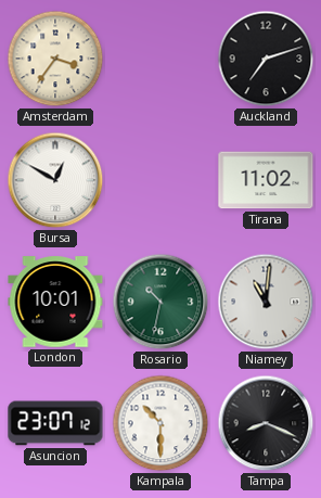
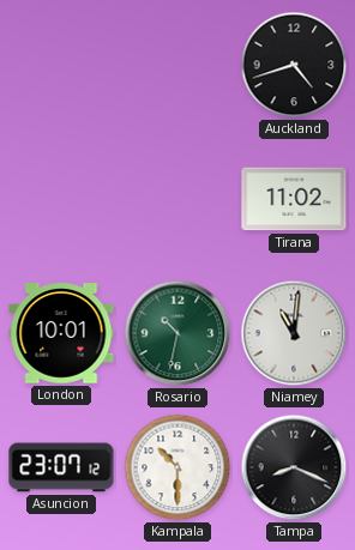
Amsterdam: 3:36 -> none
Auckland: 7:12 -> 4:42
Bursa: 12:50 -> none
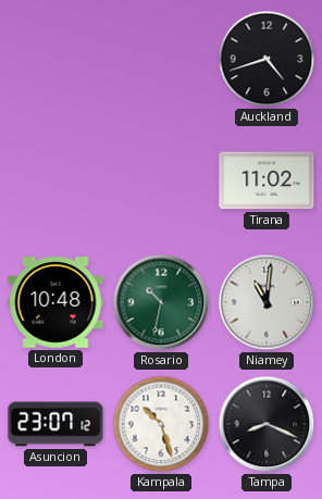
London: 10:01 -> 10:48
Kampala: 10:30 -> 10:27
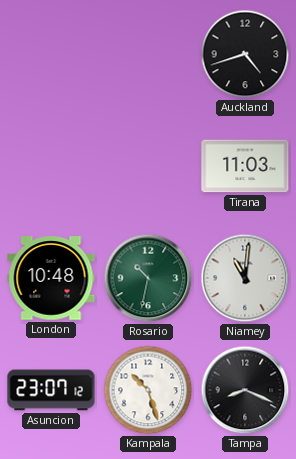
Tirana: 11:02 -> 11:03
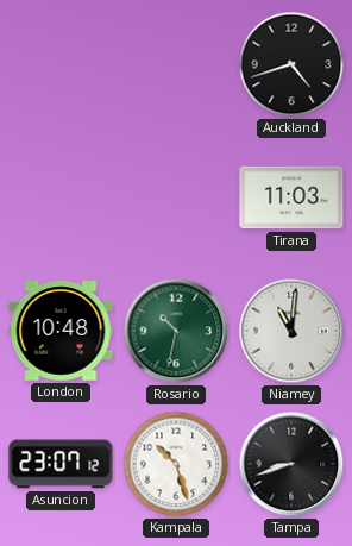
Tampa: 8:19 -> 8:42
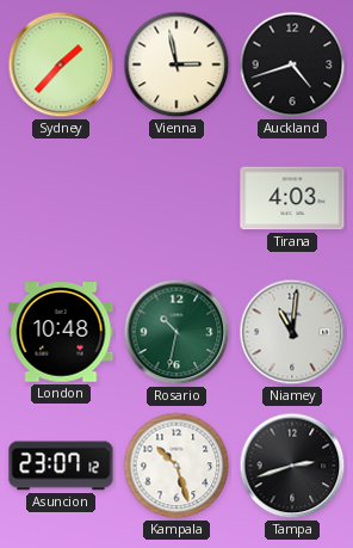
Sydney: none -> 1:37
Vienna: none -> 2:58
Tirana: 11:03 -> 4:03
Tampa: 8:42 -> 2:42
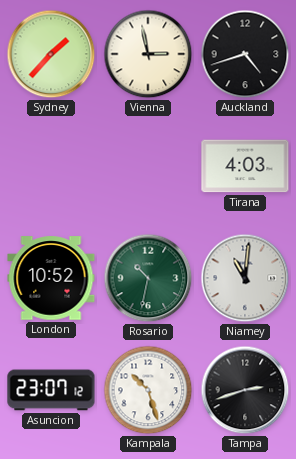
London: 10:48 -> 10:52
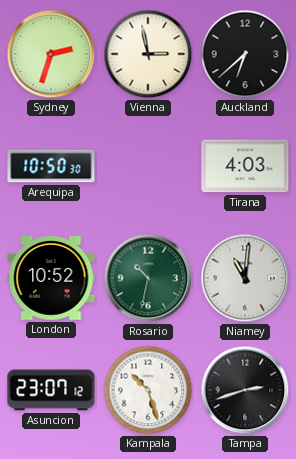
Sydney: 1:37 -> 2:33
Auckland: 4:42 -> 6:38
Arequipa: none -> 10:50
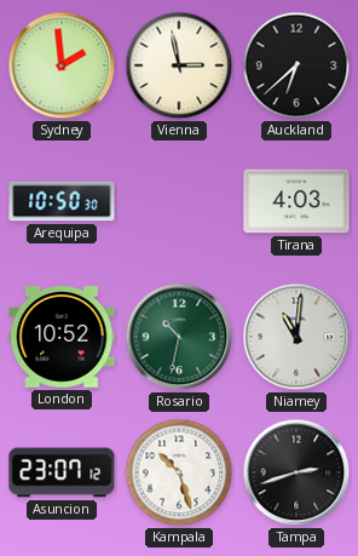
Sydney: 2:33 -> 1:59
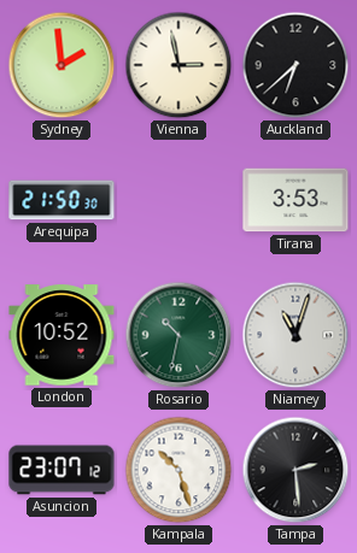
Arequipa: 10:50 -> 21:50
Tirana: 4:03 -> 3:53
Niamey: 11:01 -> 11:03
Tampa: 2:42 -> 2:29
